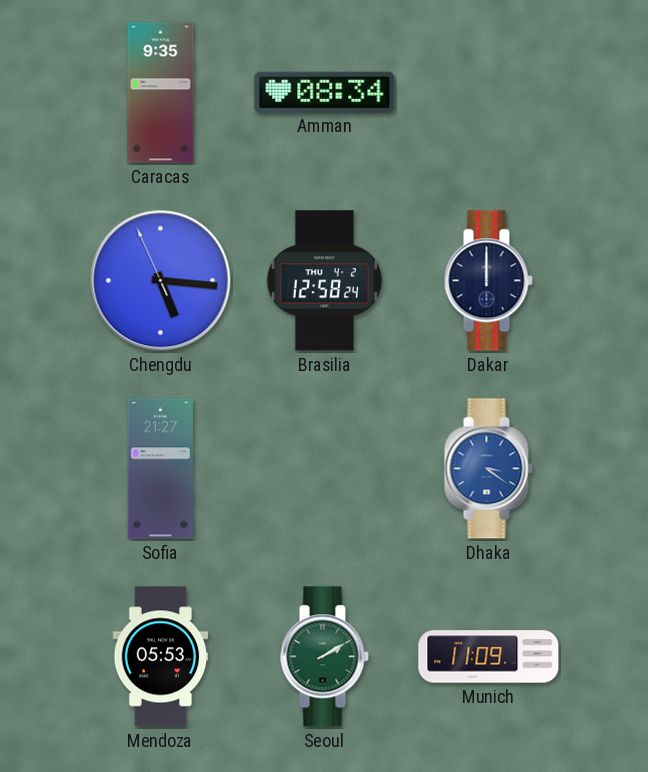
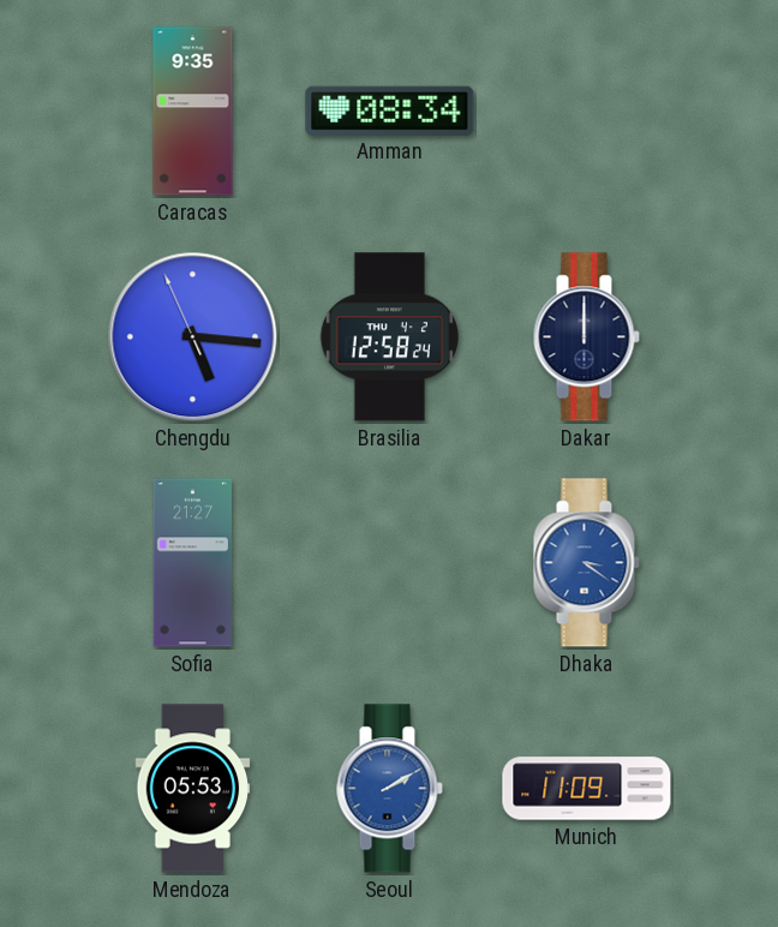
Seoul dial: green -> blue
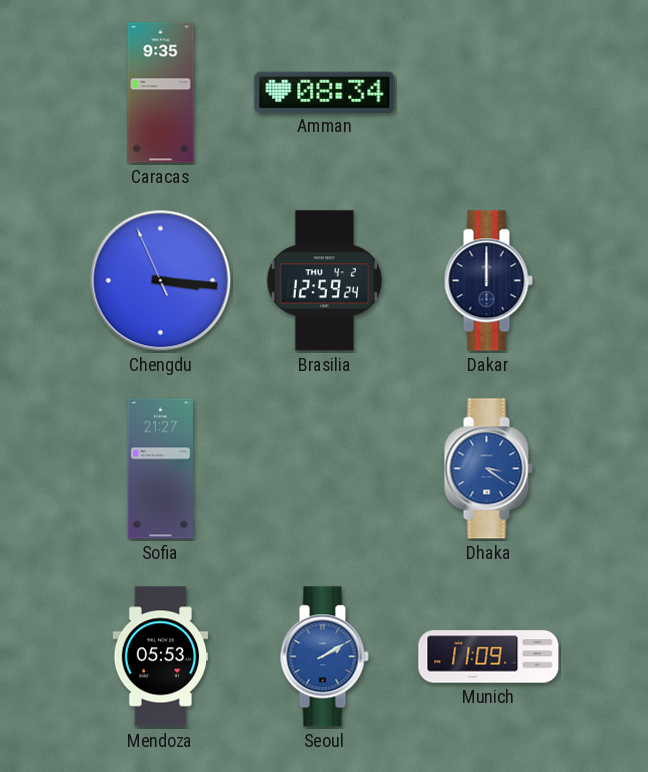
Chengdu: 5:15 -> 3:15
Brasilia: 12:58 -> 12:59
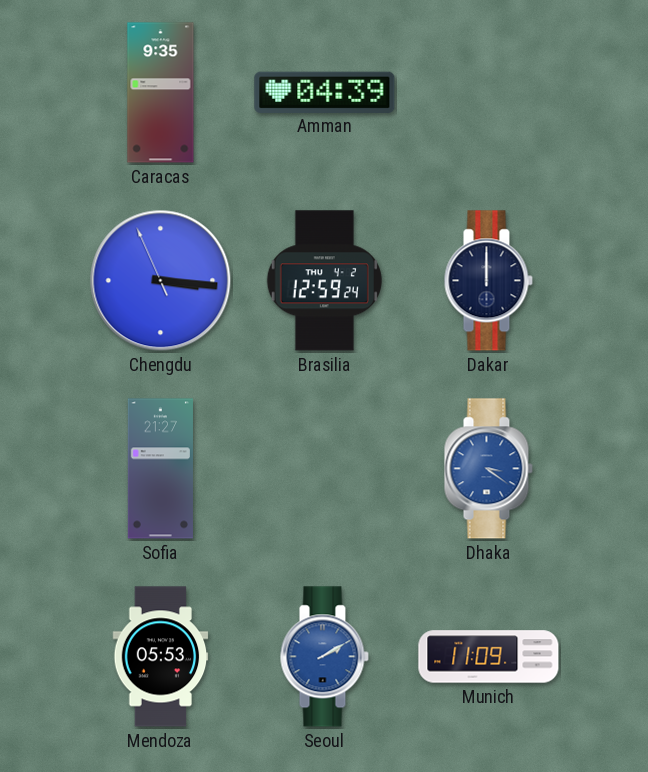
Amman: 08:34 -> 04:39
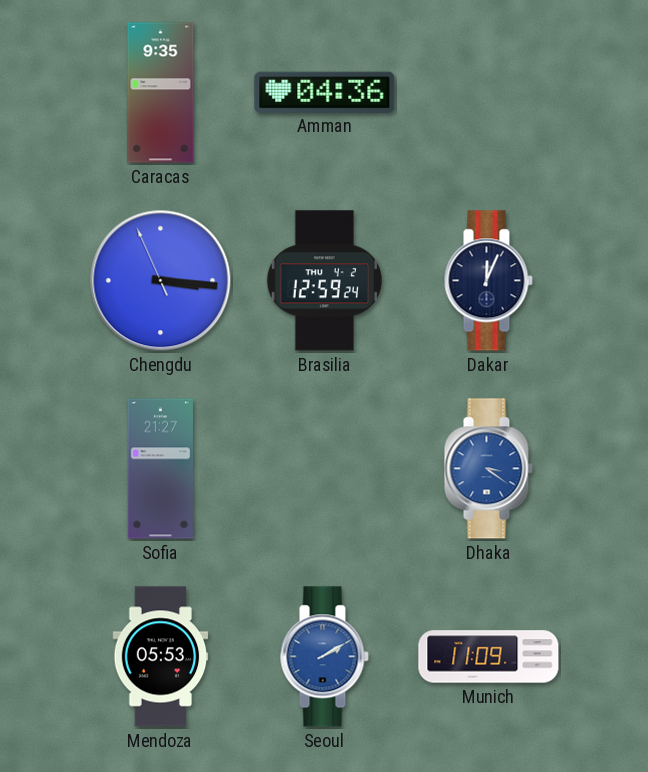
Amman: 04:39 -> 04:36
Dakar: 12:00 -> 12:04
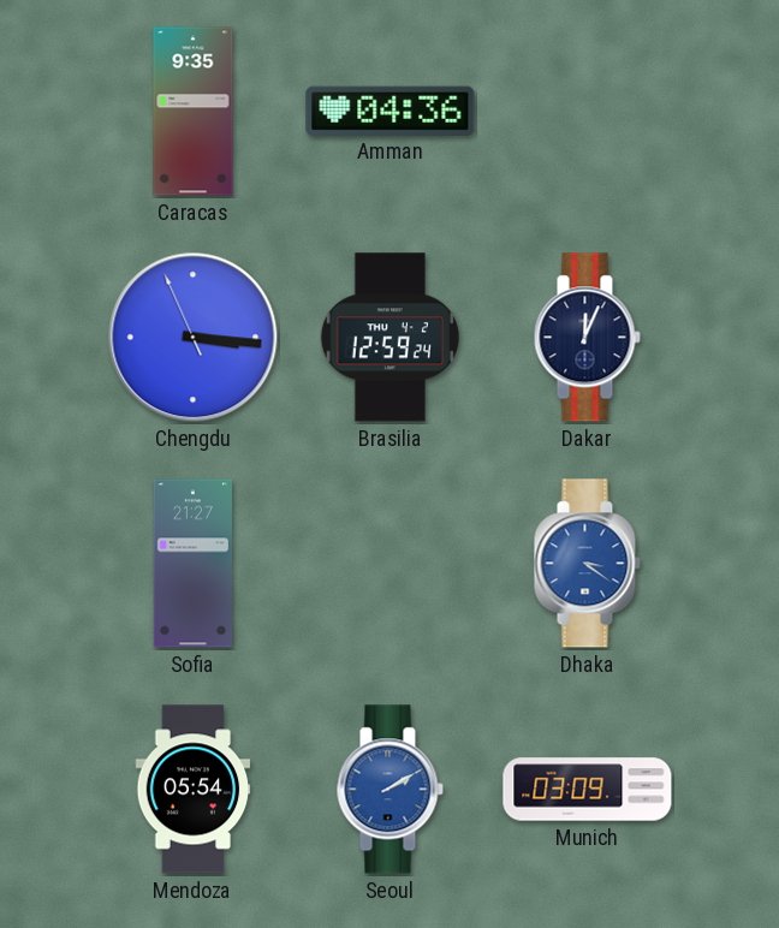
Mendoza: 05:53 -> 05:54
Munich: 11:09 -> 03:09
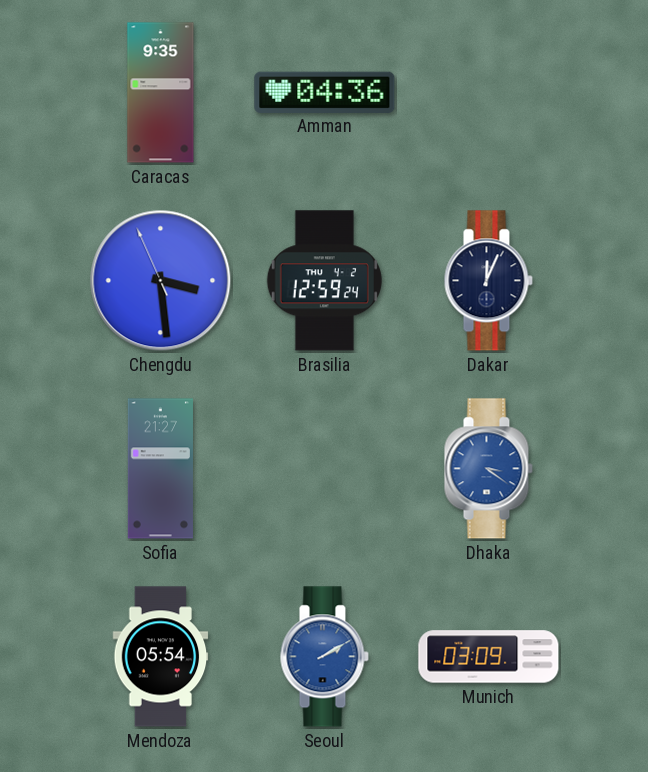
Chengdu: 3:15 -> 3:28
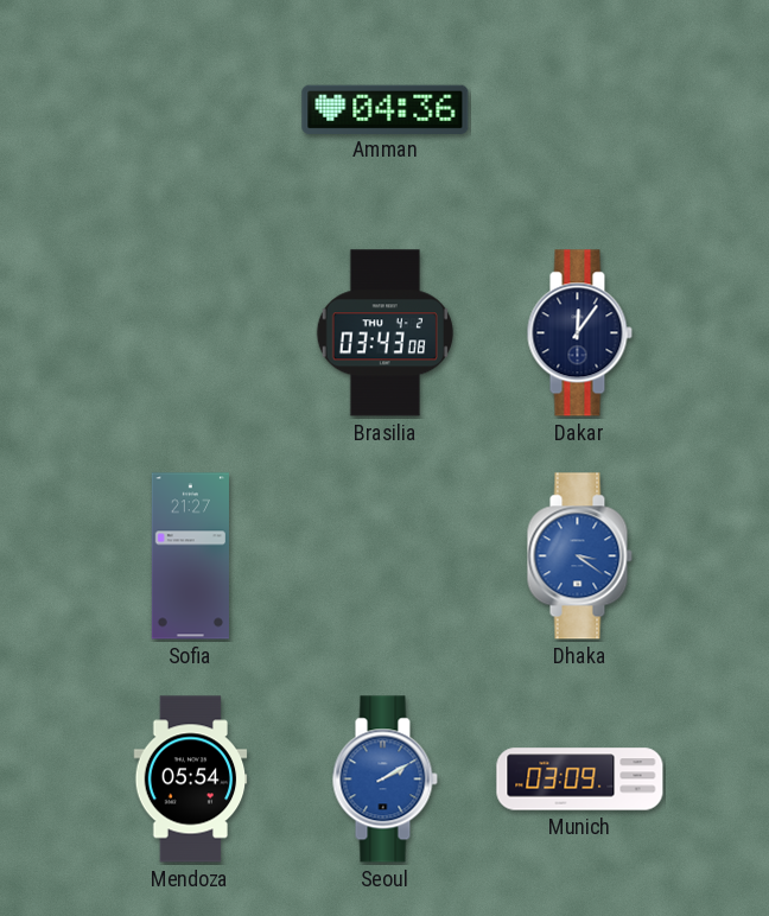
Caracas: 9:35 -> none
Chengdu: 3:28 -> none
Brasilia: 12:59 -> 03:43
Dakar: 12:04 -> 12:06
